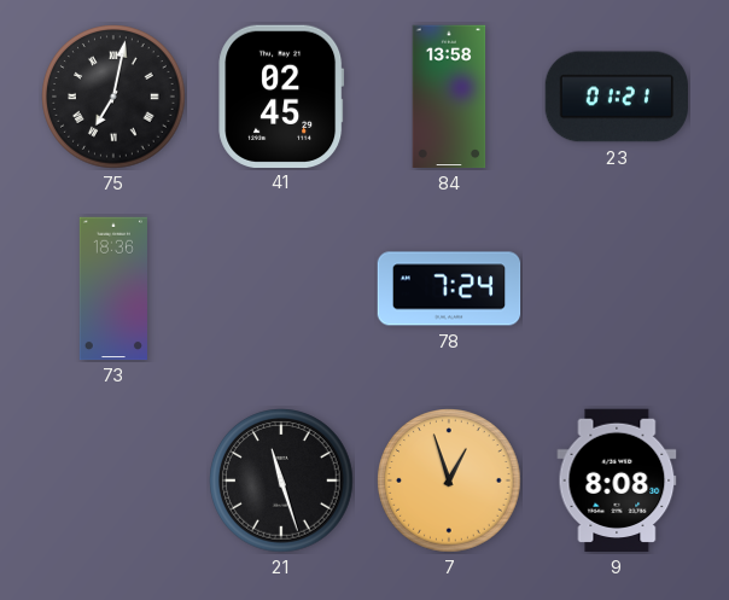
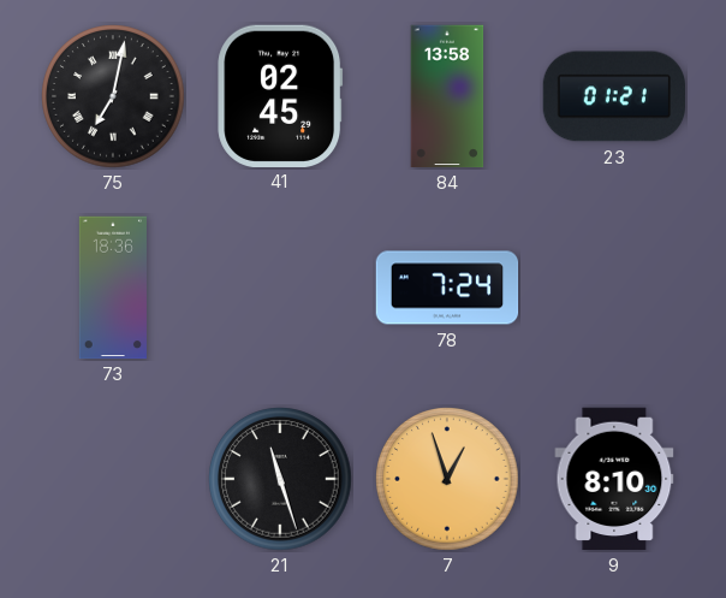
9: 8:08 -> 8:10
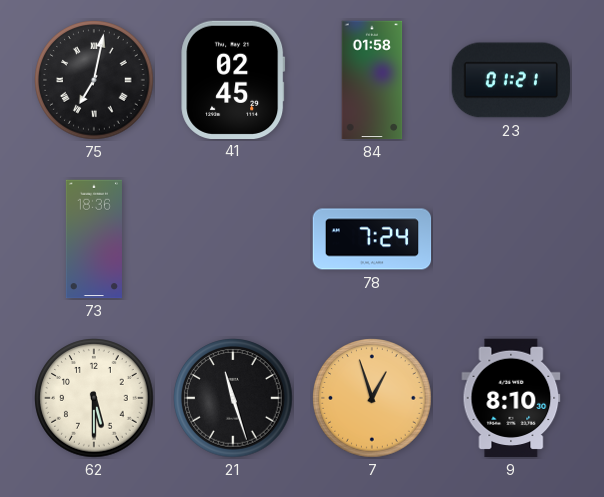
84: 13:58 -> 01:58
62: none -> 5:30
